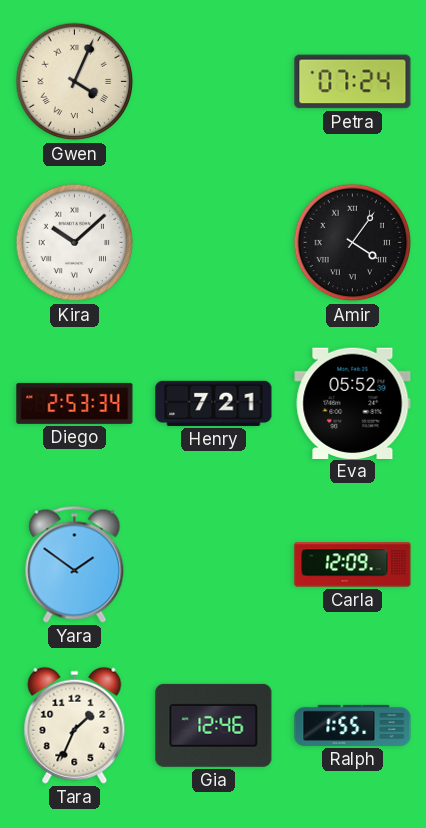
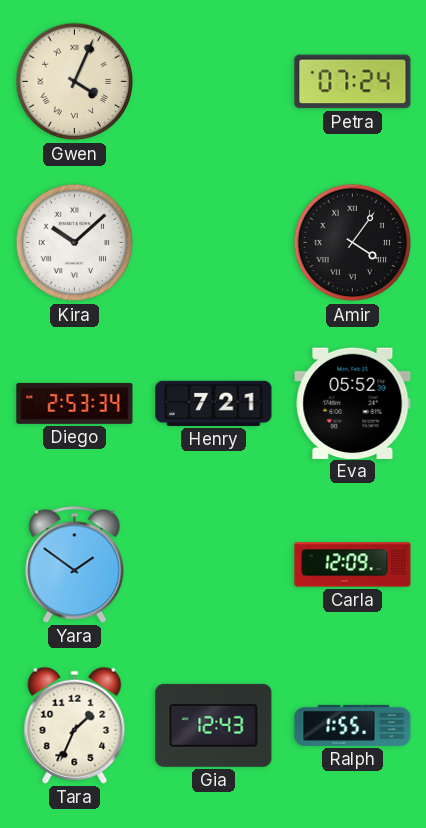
Gia: 12:46 -> 12:43
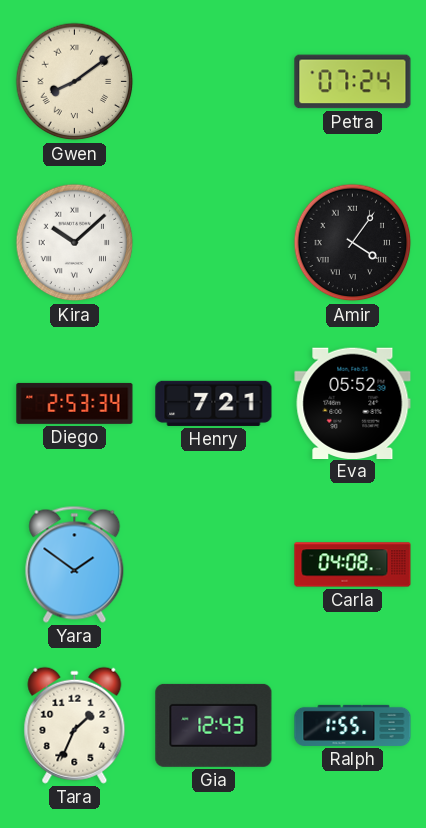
Gwen: 4:04 -> 8:09
Carla: 12:09 -> 04:08
